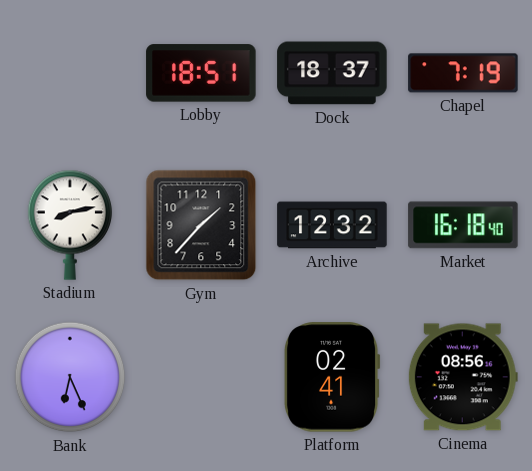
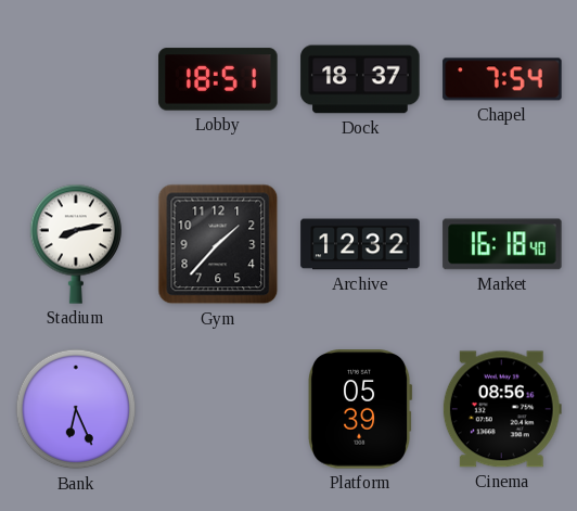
Chapel: 7:19 -> 7:54
Platform: 02:41 -> 05:39
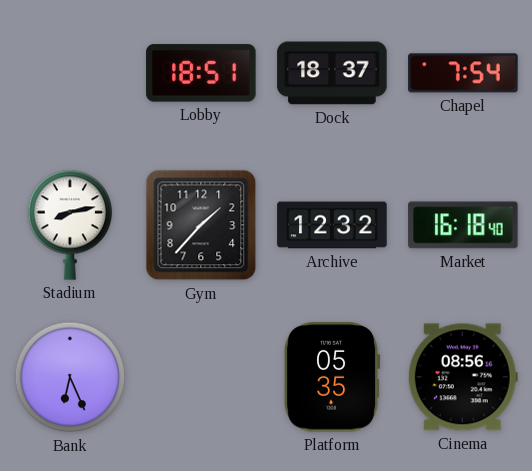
Platform: 05:39 -> 05:35
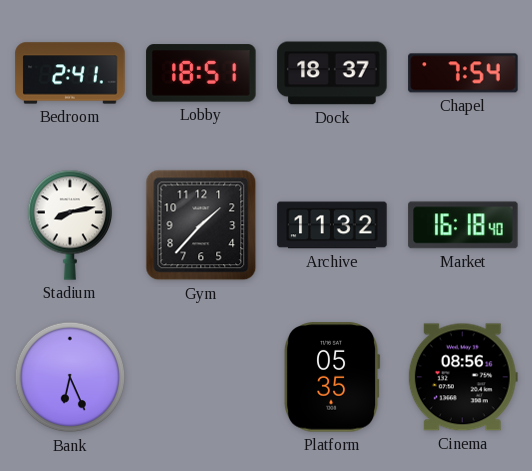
Bedroom: none -> 2:41
Archive: 12:32 -> 11:32
